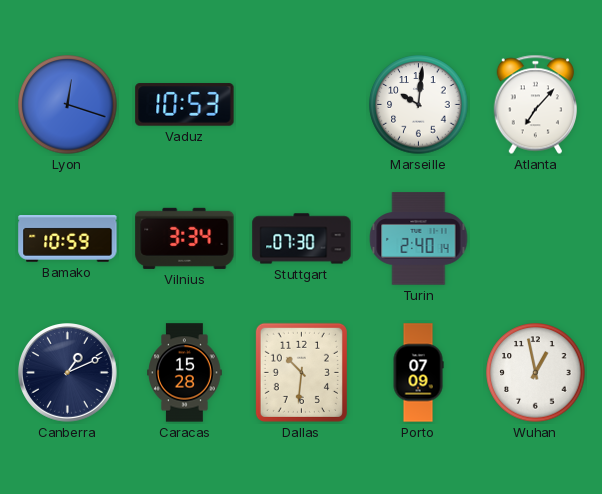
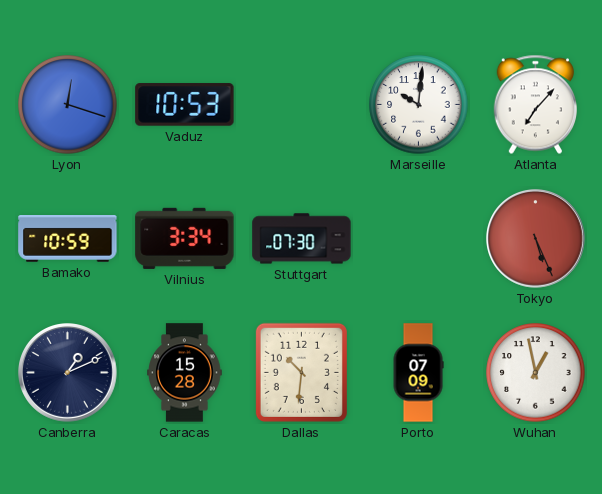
Turin: 2:40 -> none
Tokyo: none -> 5:26
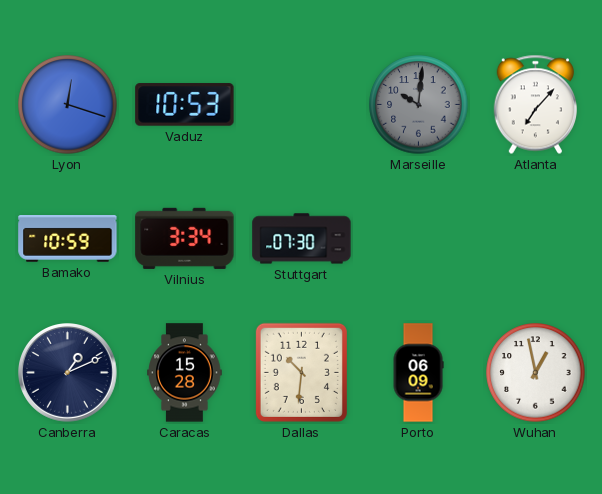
Marseille dial: white -> grey
Tokyo: 5:26 -> none
Porto: 07:09 -> 06:09
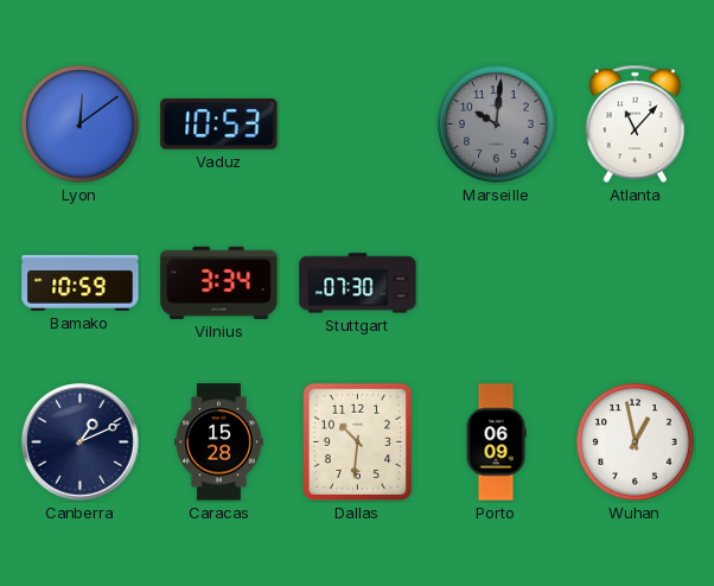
Lyon: 12:18 -> 12:09
Atlanta: 7:07 -> 11:07
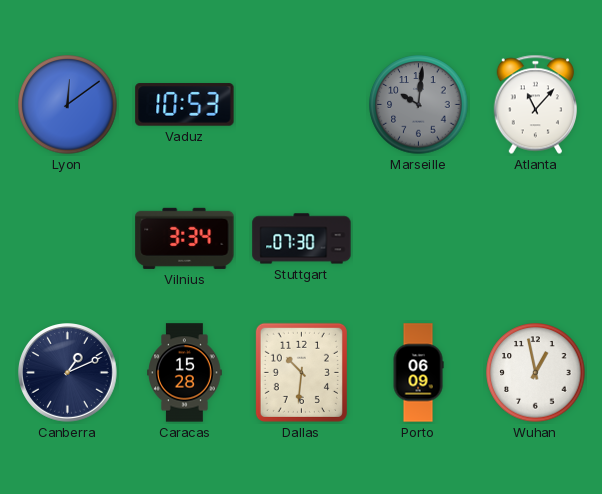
Bamako: 10:59 -> none
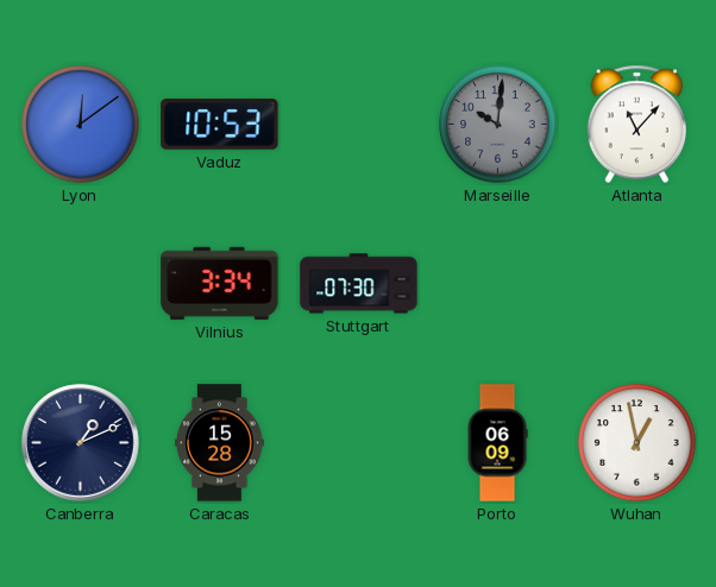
Dallas: 10:31 -> none
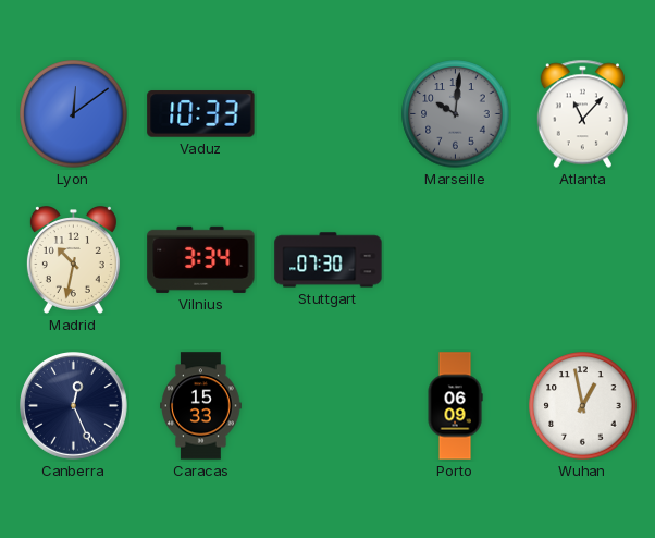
Vaduz: 10:53 -> 10:33
Madrid: none -> 10:32
Canberra: 1:11 -> 12:26
Caracas: 15:28 -> 15:33
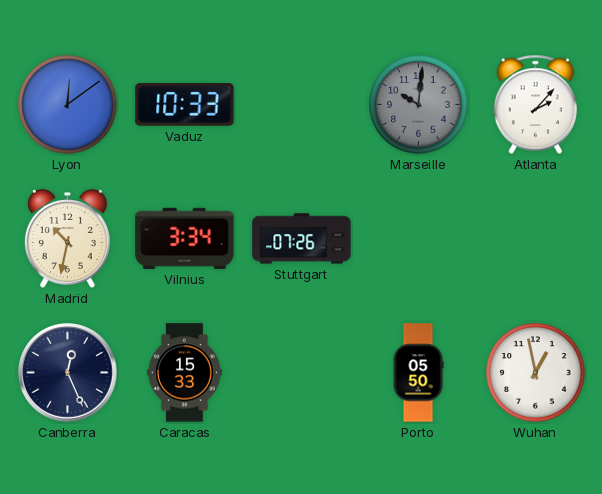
Atlanta: 11:07 -> 2:07
Stuttgart: 07:30 -> 07:26
Porto: 06:09 -> 05:50
